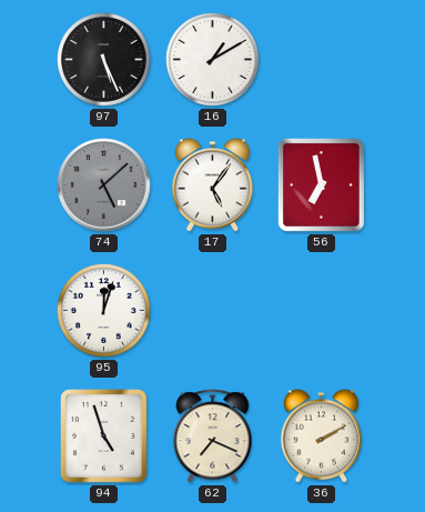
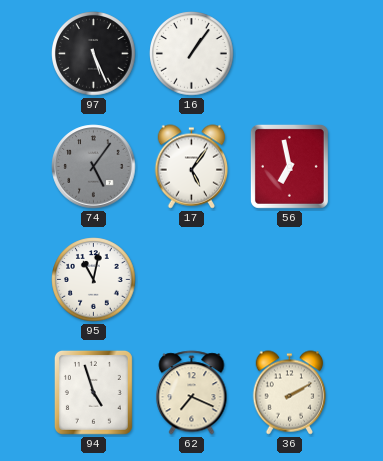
16: 1:10 -> 1:06
74: 5:08 -> 5:06
95: 12:03 -> 11:02
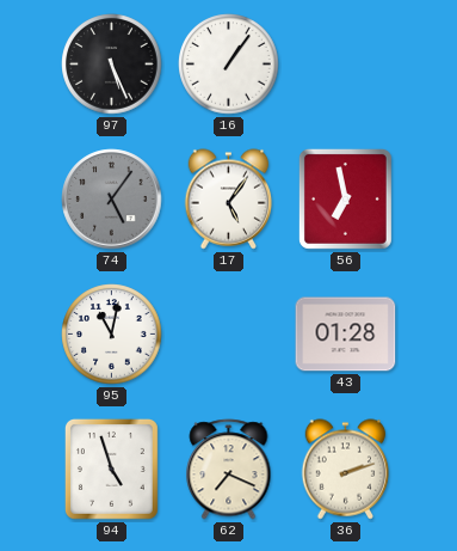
43: none -> 01:28
36: 2:10 -> 2:12
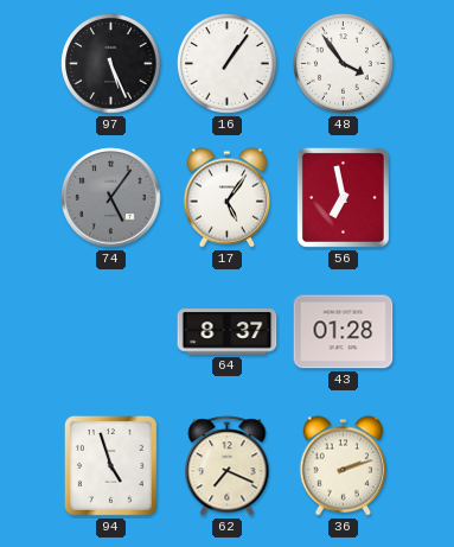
48: none -> 3:54
95: 11:02 -> none
64: none -> 8:37
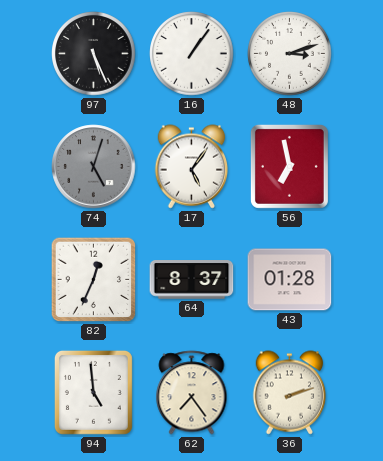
48: 3:54 -> 3:12
74: 5:06 -> 5:03
82: none -> 12:34
94: 4:57 -> 4:59
62: 7:19 -> 7:24
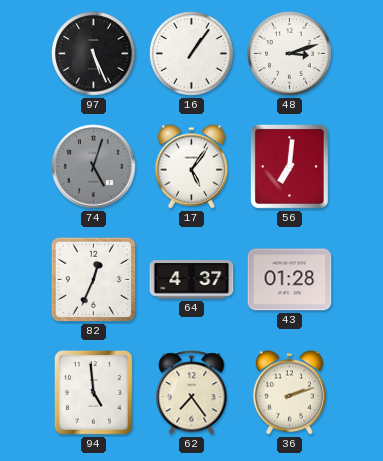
56: 6:58 -> 7:01
64: 8:37 -> 4:37
